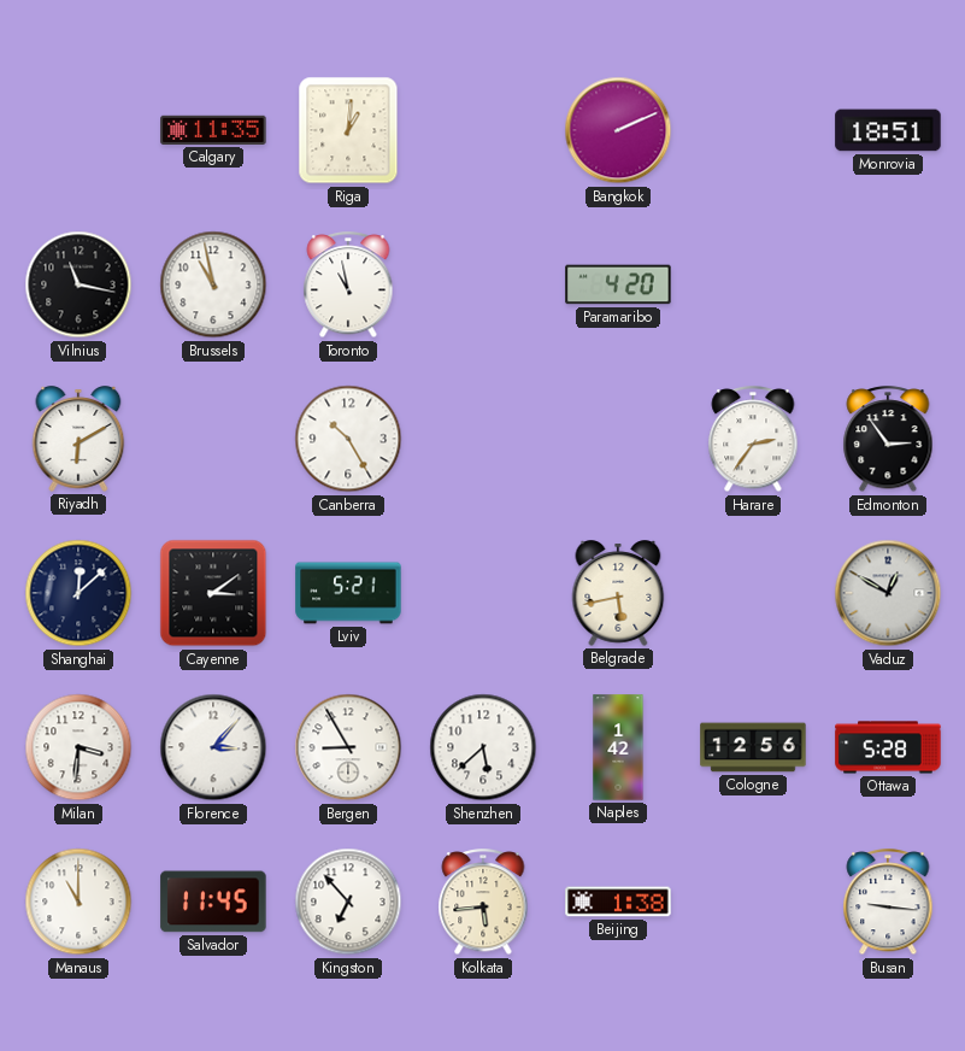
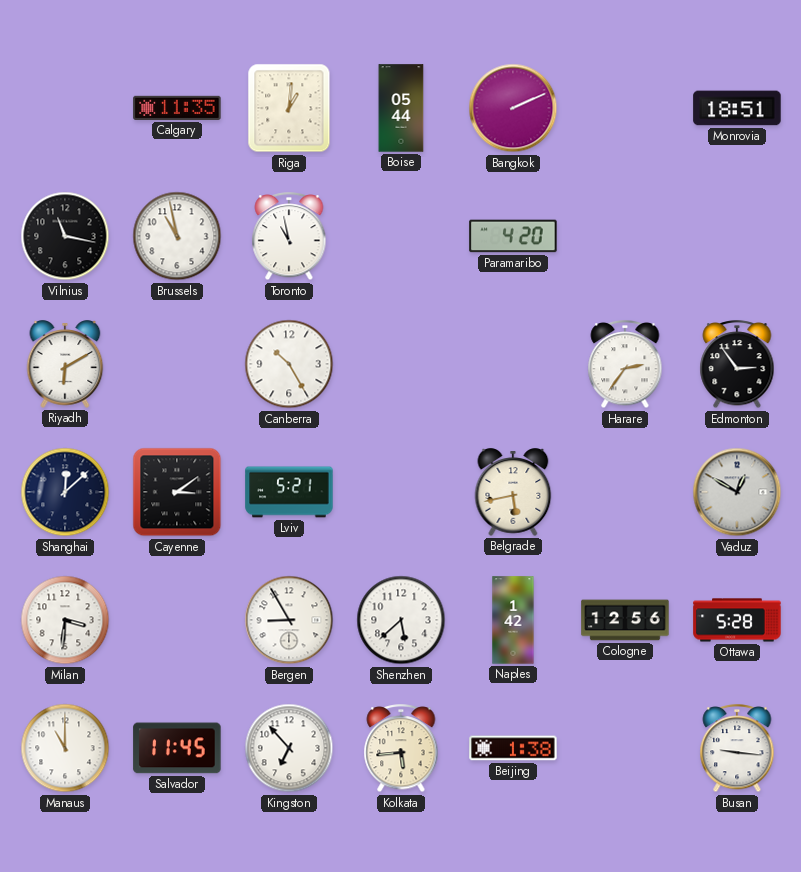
Boise: none -> 05:44
Florence: 3:07 -> none
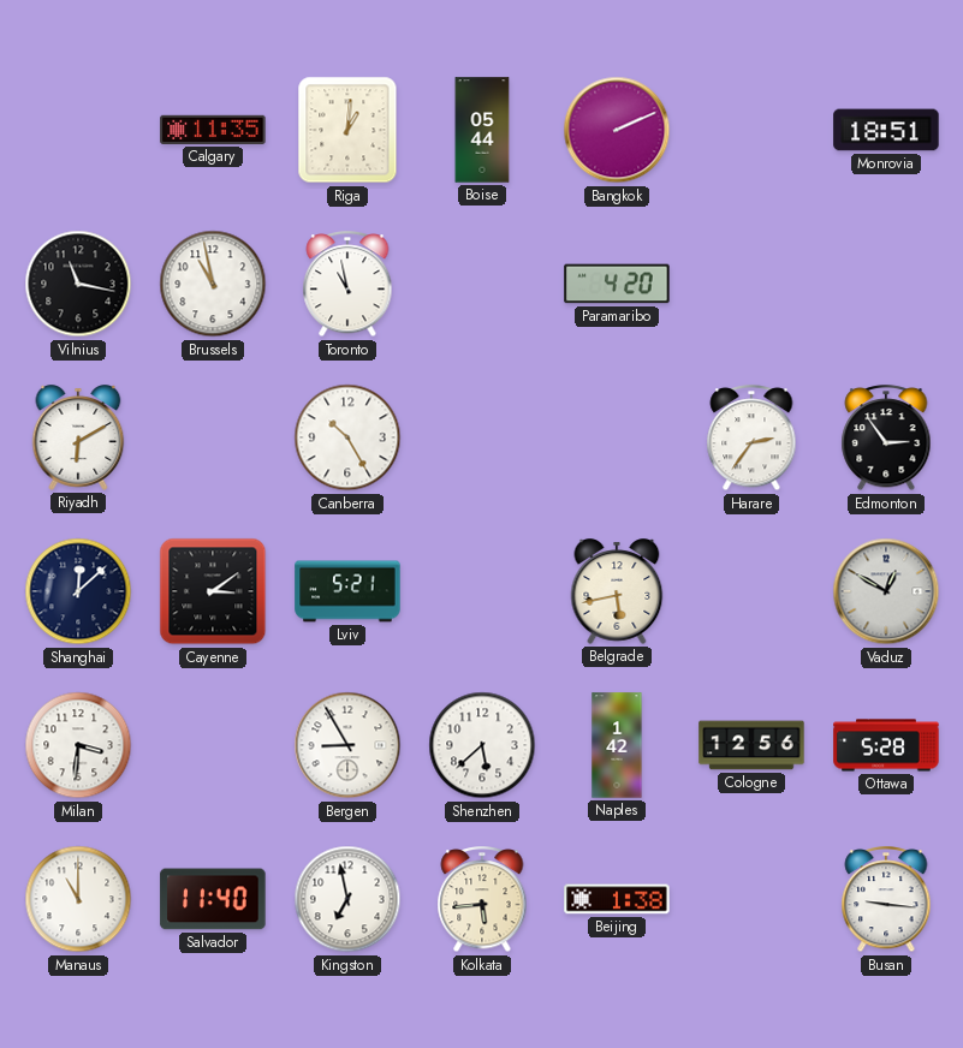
Salvador: 11:45 -> 11:40
Kingston: 6:53 -> 6:58
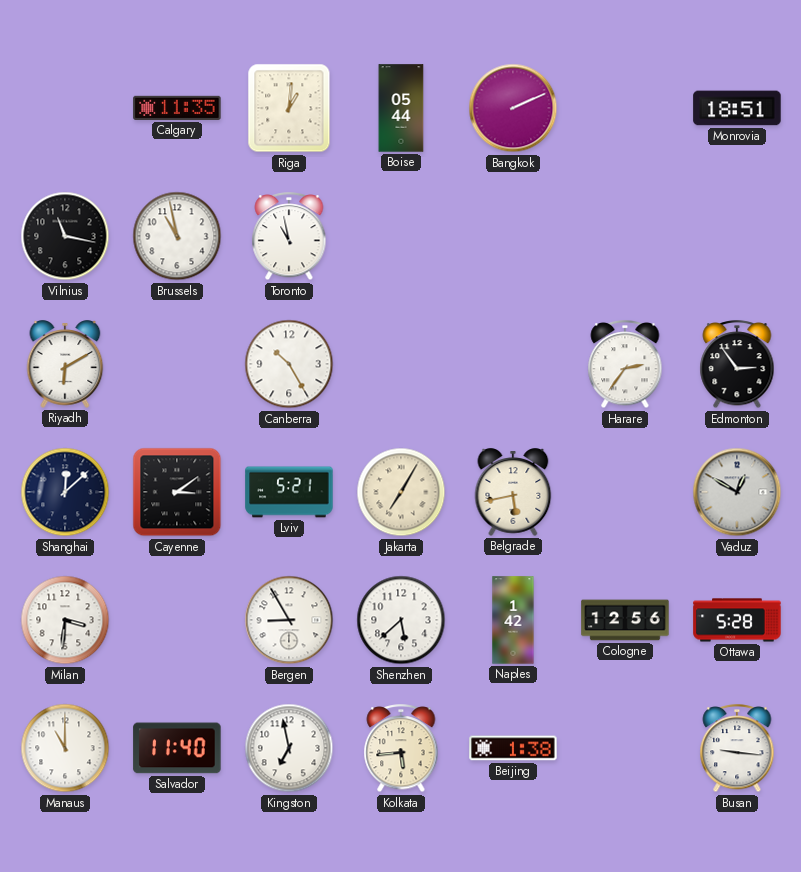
Paramaribo: 4:20 -> none
Jakarta: none -> 7:05
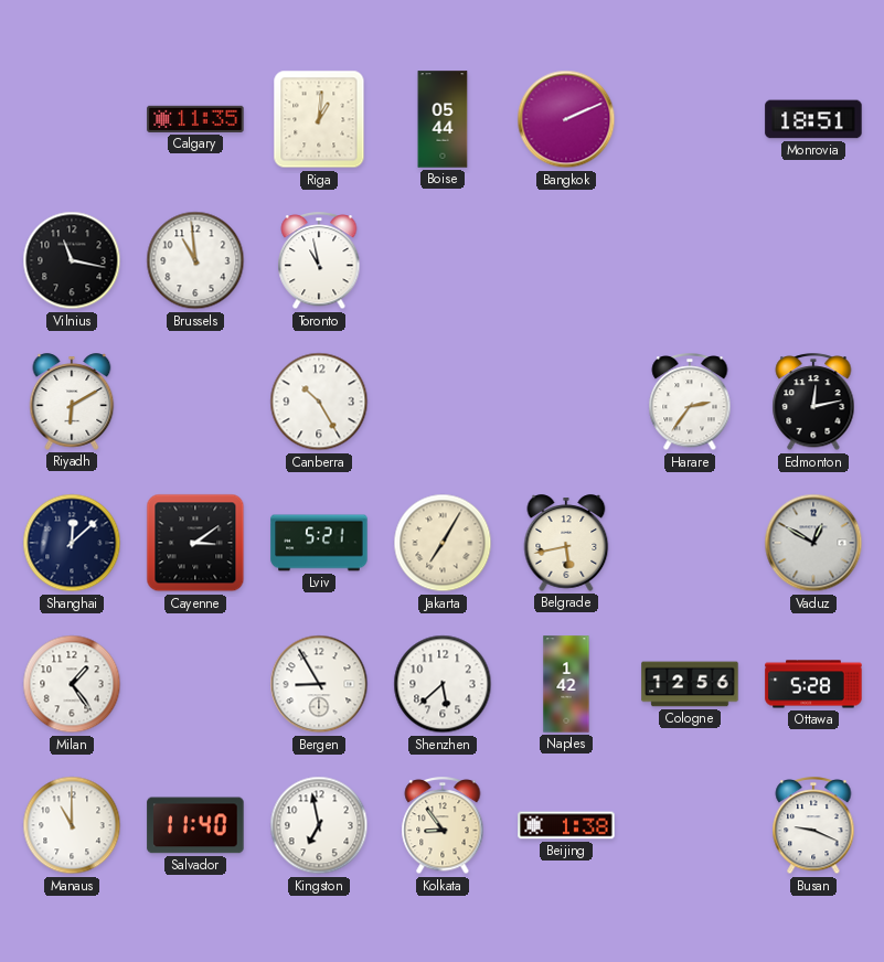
Brussels: 10:58 -> 10:59
Edmonton: 2:54 -> 12:13
Milan: 3:31 -> 1:24
Kolkata: 5:44 -> 8:54
Busan: 9:16 -> 9:19
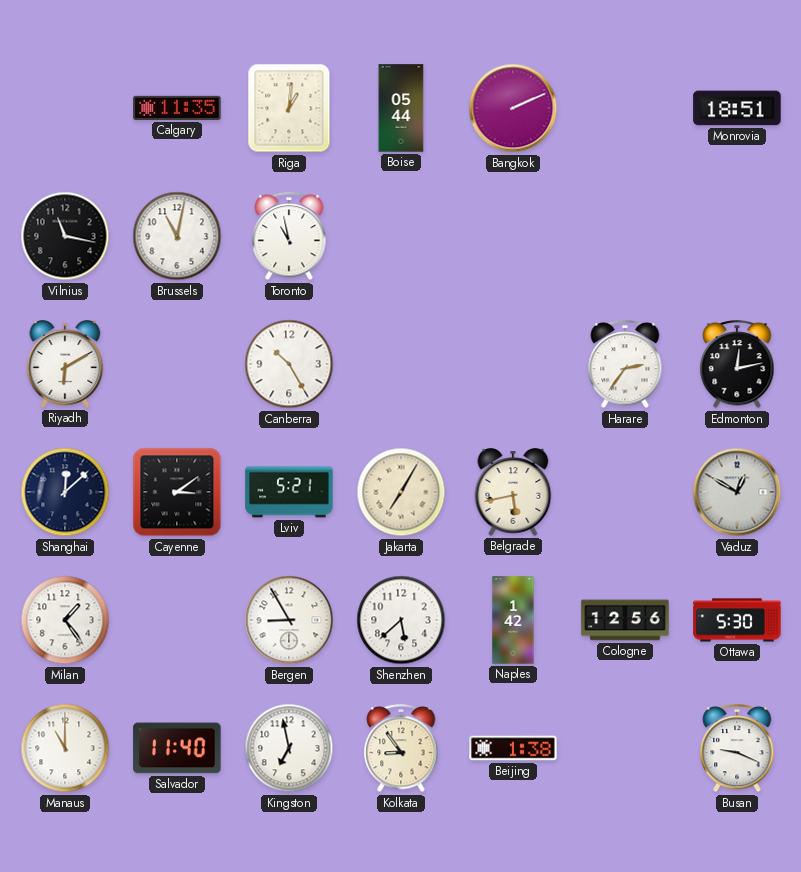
Brussels: 10:59 -> 11:02
Ottawa: 5:28 -> 5:30
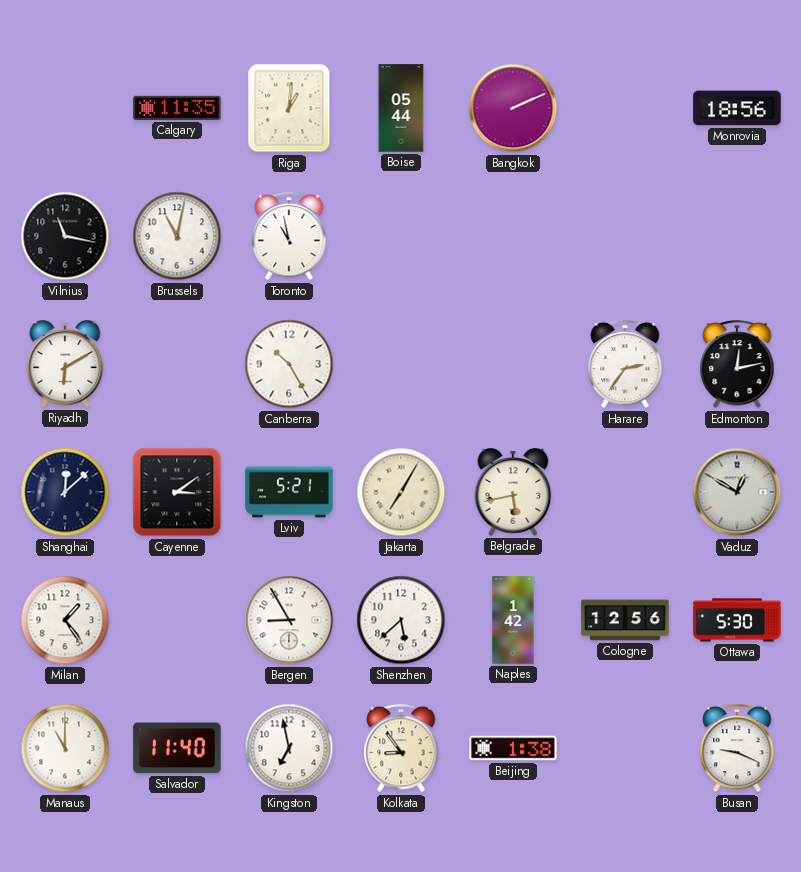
Monrovia: 18:51 -> 18:56
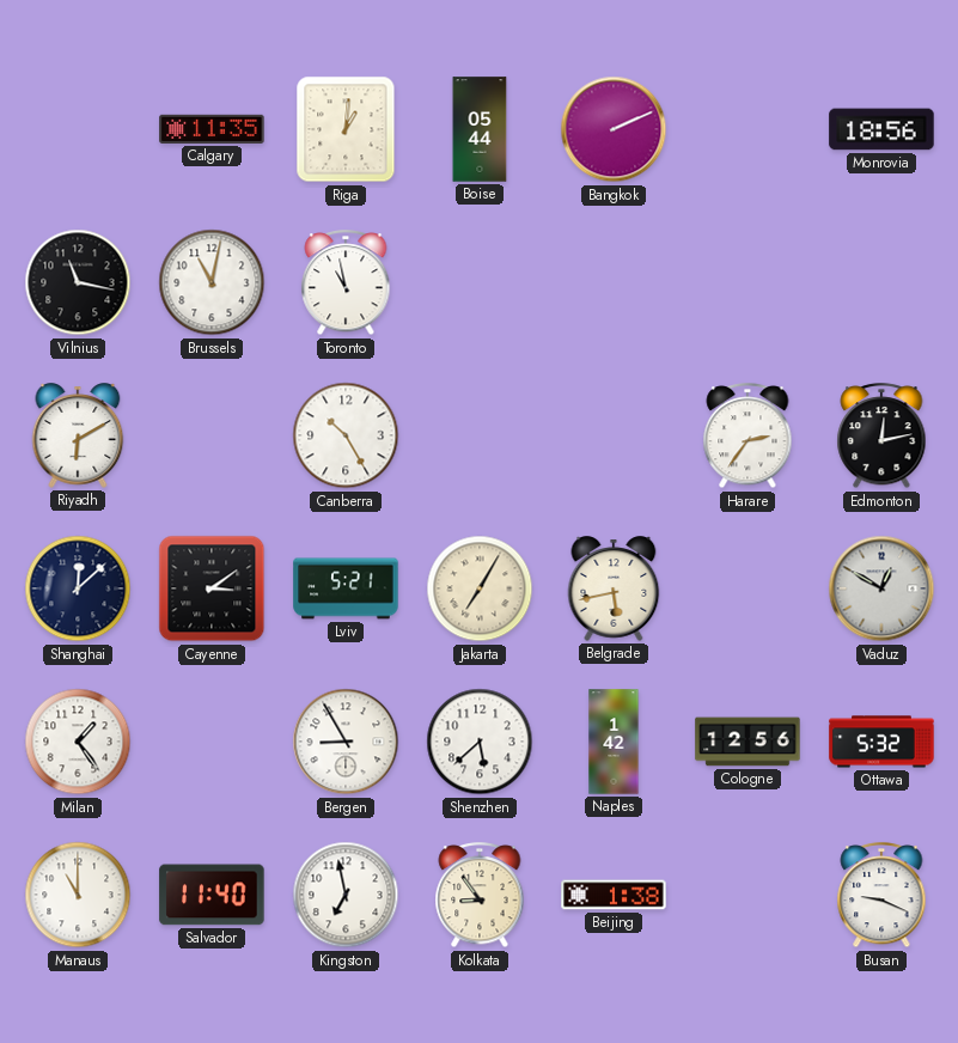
Ottawa: 5:30 -> 5:32
